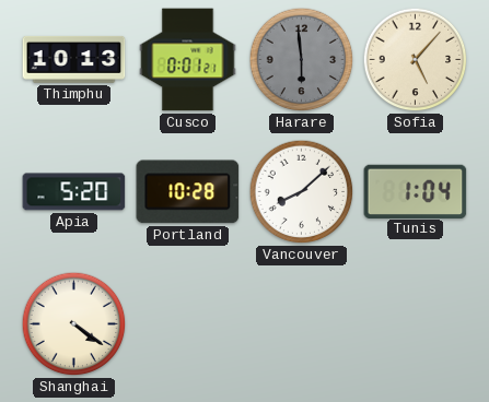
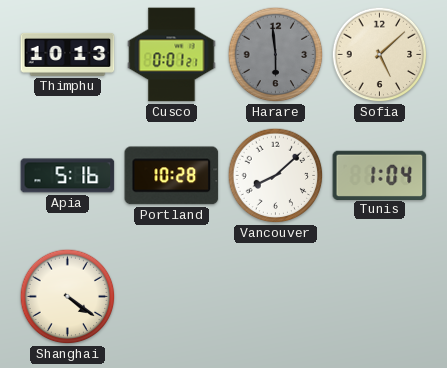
Sofia: 5:07 -> 5:08
Apia: 5:20 -> 5:16
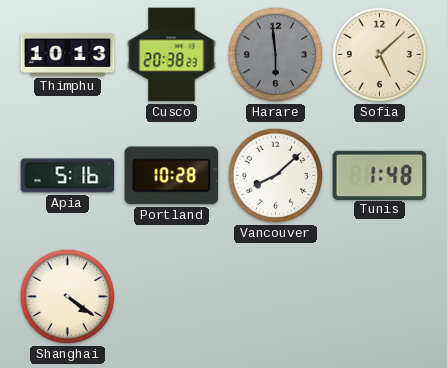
Cusco: 0:01 -> 20:38
Tunis: 1:04 -> 1:48
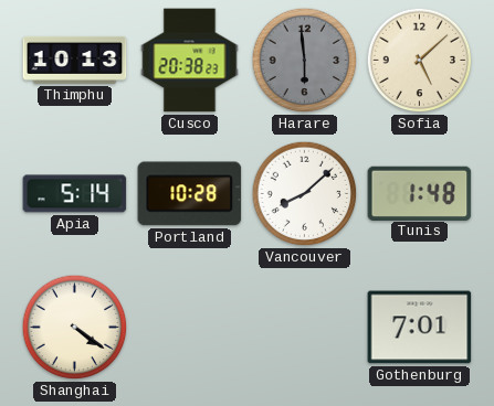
Apia: 5:16 -> 5:14
Gothenburg: none -> 7:01
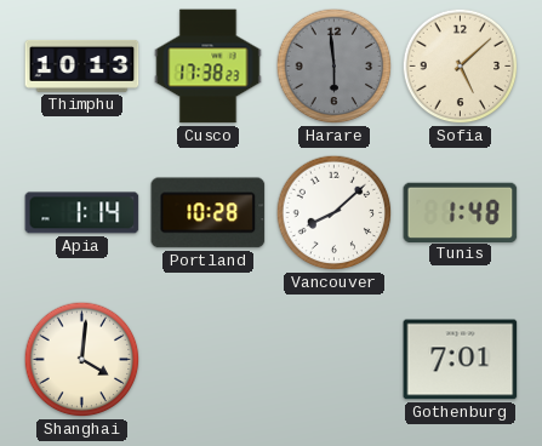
Cusco: 20:38 -> 17:38
Apia: 5:14 -> 1:14
Shanghai: 4:21 -> 4:01
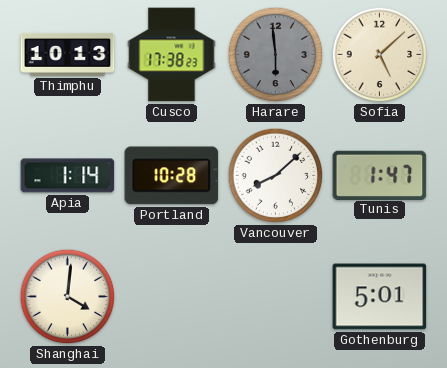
Tunis: 1:48 -> 1:47
Gothenburg: 7:01 -> 5:01
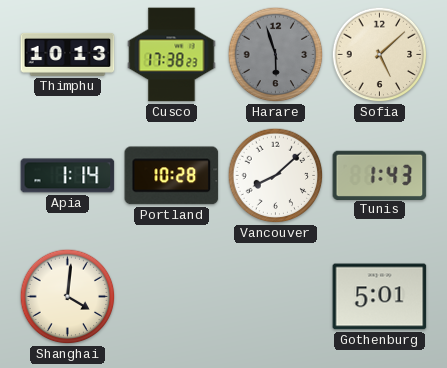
Harare: 5:59 -> 5:57
Tunis: 1:47 -> 1:43
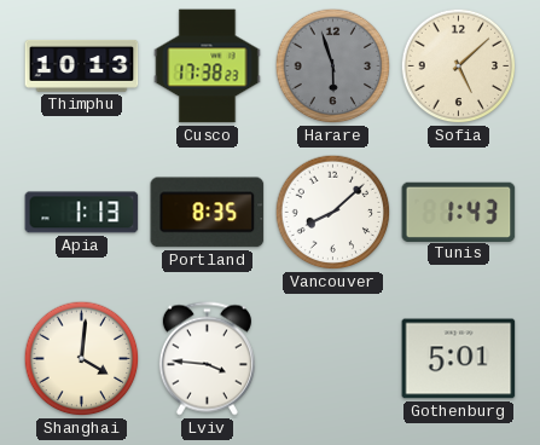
Apia: 1:14 -> 1:13
Portland: 10:28 -> 8:35
Lviv: none -> 3:46
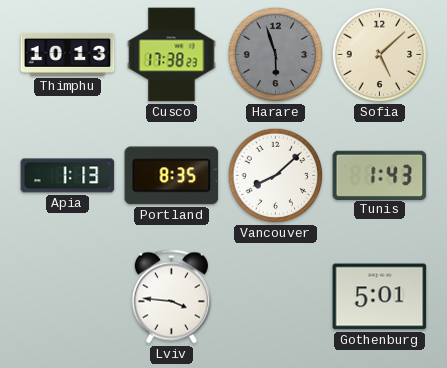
Shanghai: 4:01 -> none
